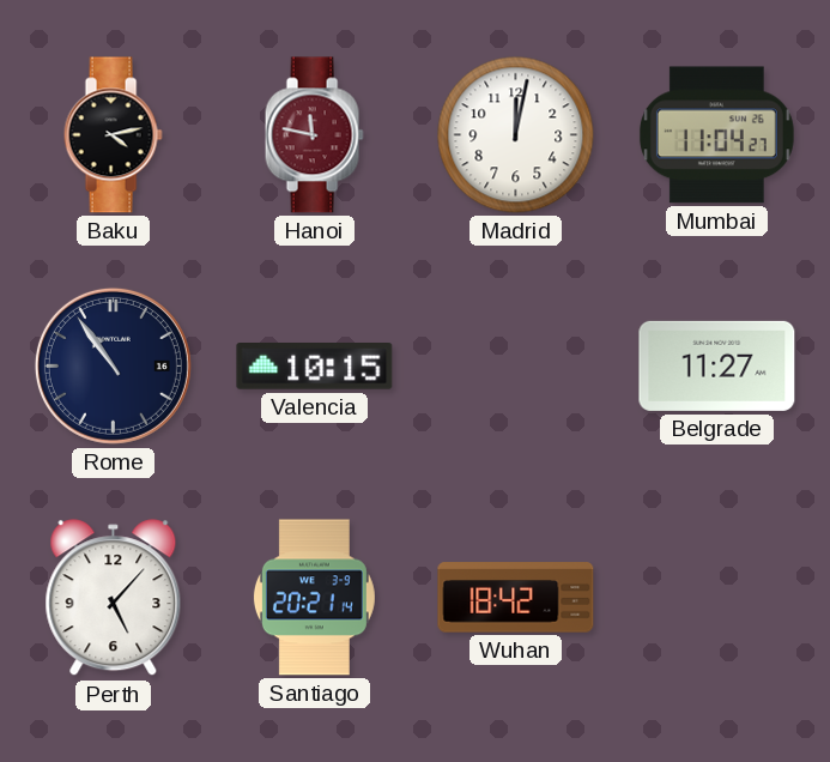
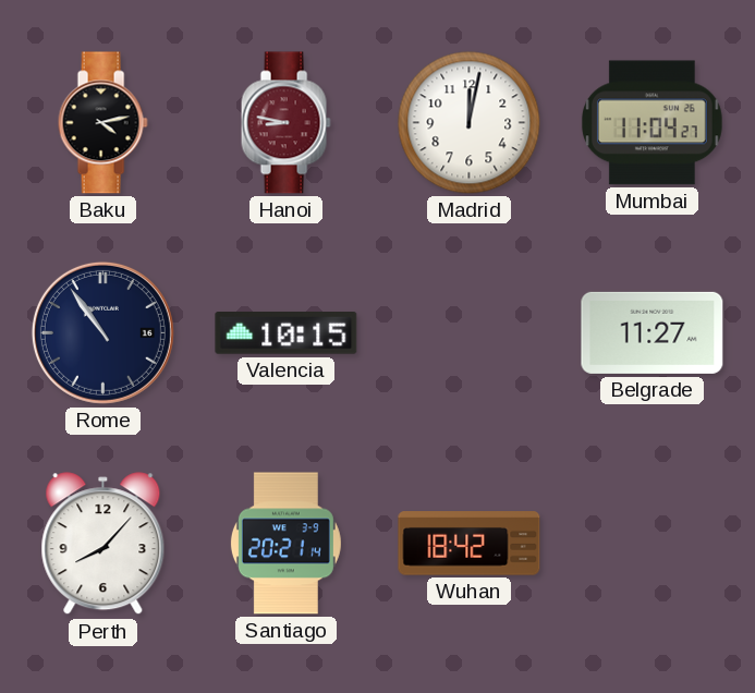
Hanoi: 11:47 -> 8:47
Perth: 5:07 -> 8:07
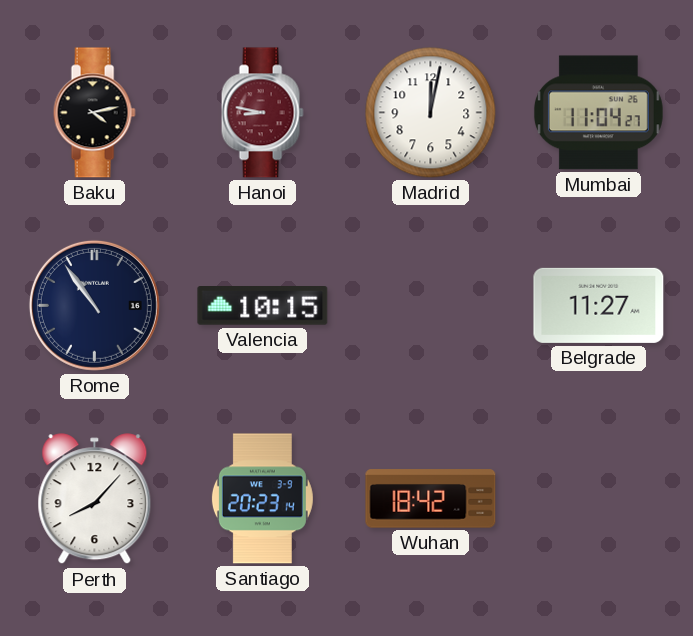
Santiago: 20:21 -> 20:23
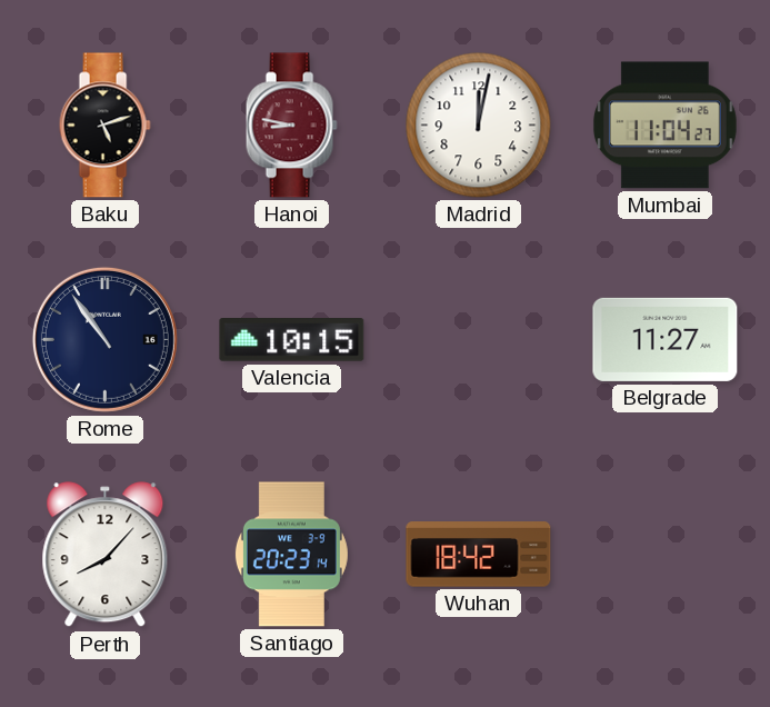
Baku: 4:13 -> 5:12
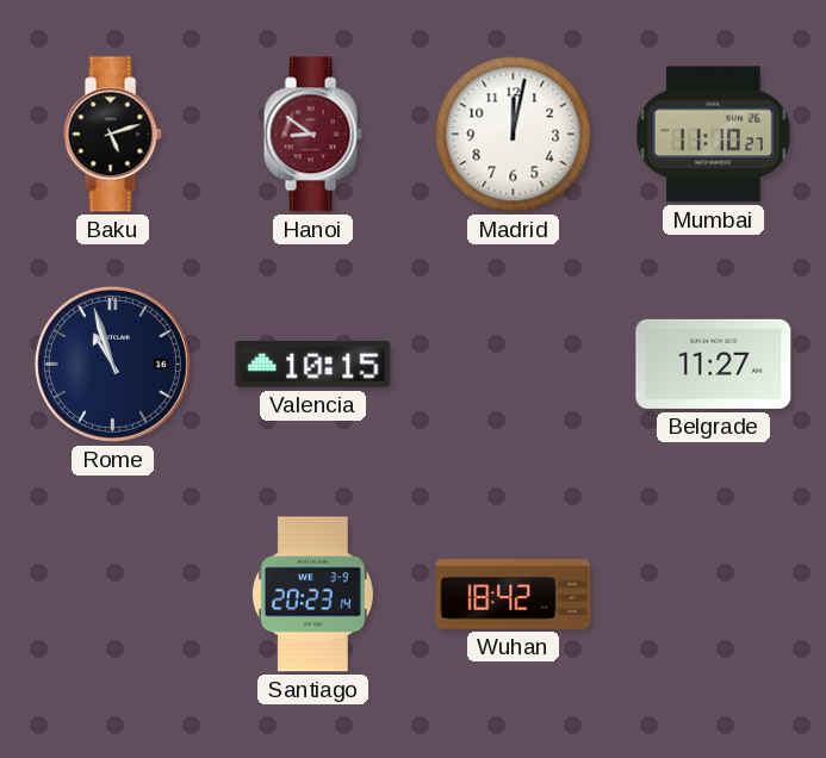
Hanoi: 8:47 -> 8:51
Mumbai: 11:04 -> 11:10
Rome: 10:54 -> 10:57
Perth: 8:07 -> none
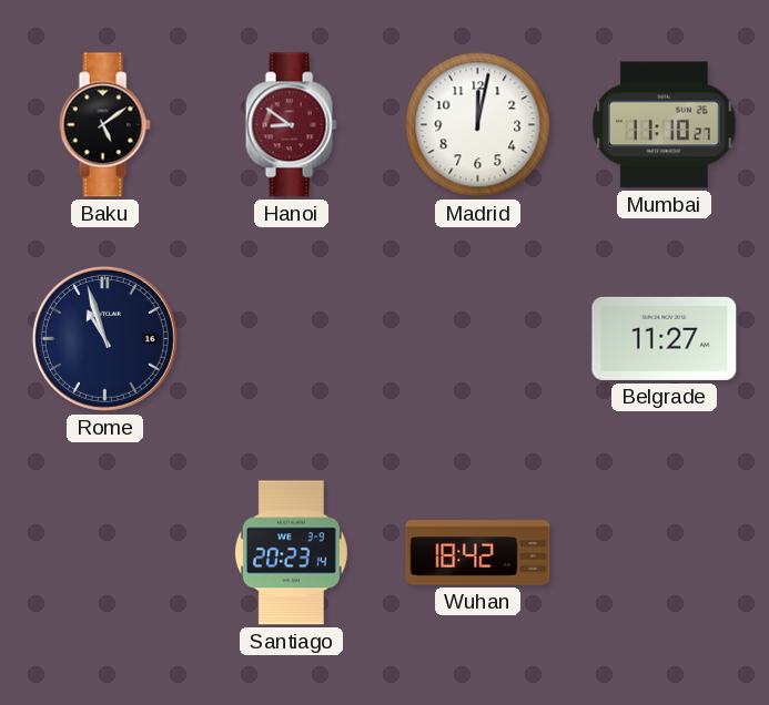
Baku: 5:12 -> 5:09
Valencia: 10:15 -> none
